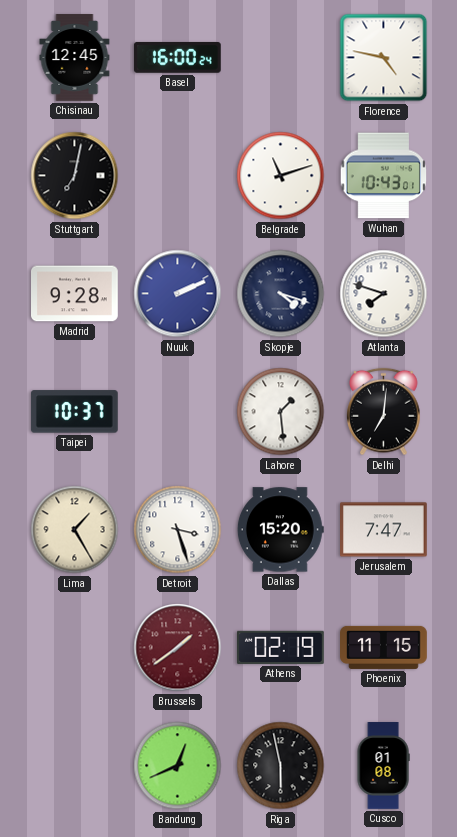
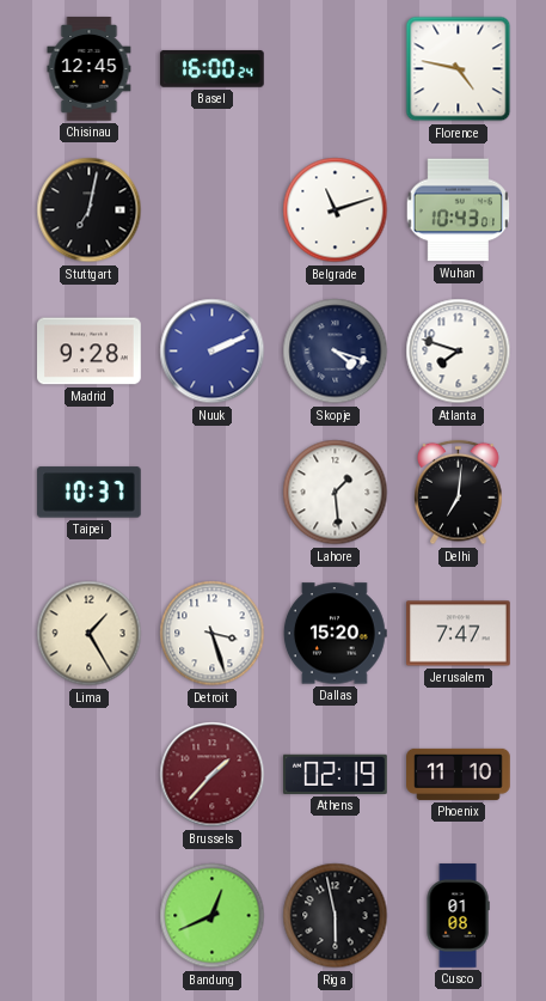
Brussels: 1:39 -> 1:37
Phoenix: 11:15 -> 11:10
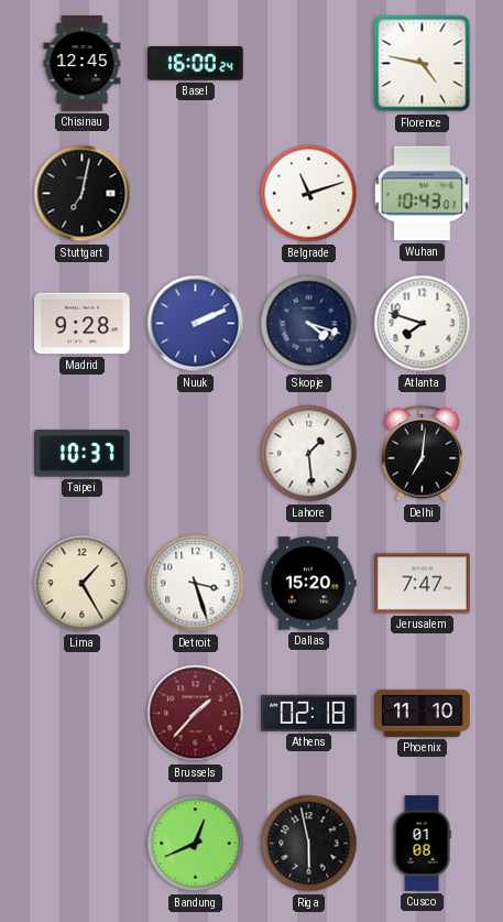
Athens: 02:19 -> 02:18
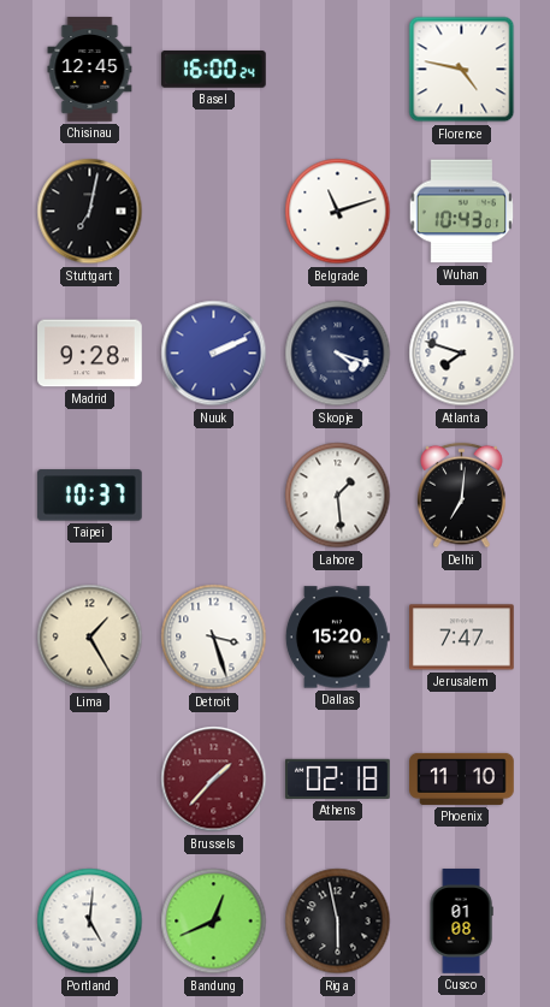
Portland: none -> 5:01
